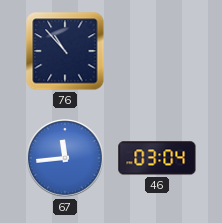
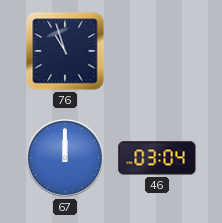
76: 10:53 -> 10:57
67: 11:44 -> 12:00
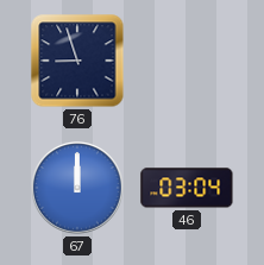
76: 10:57 -> 8:57
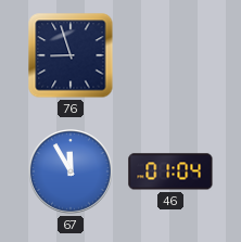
67: 12:00 -> 11:55
46: 03:04 -> 01:04
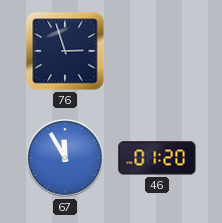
76: 8:57 -> 2:57
46: 01:04 -> 01:20
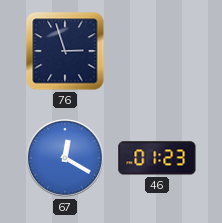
67: 11:55 -> 12:20
46: 01:20 -> 01:23
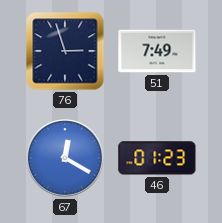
51: none -> 7:49
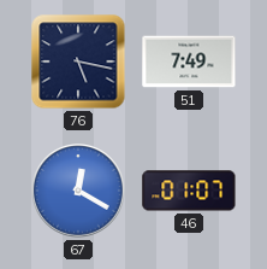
76: 2:57 -> 5:17
46: 01:23 -> 01:07
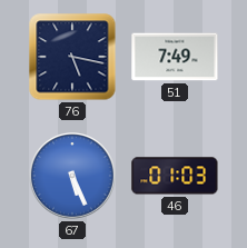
67: 12:20 -> 5:26
46: 01:07 -> 01:03
